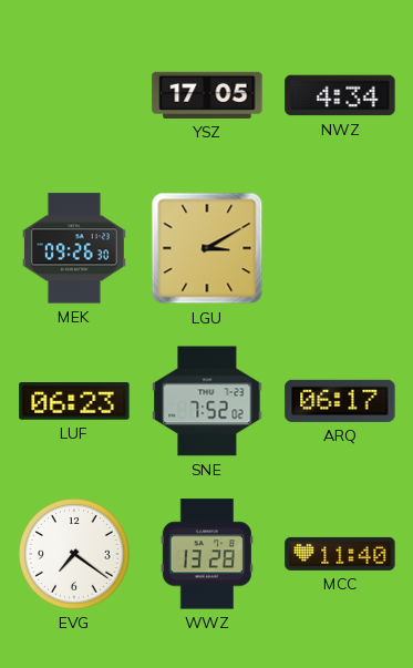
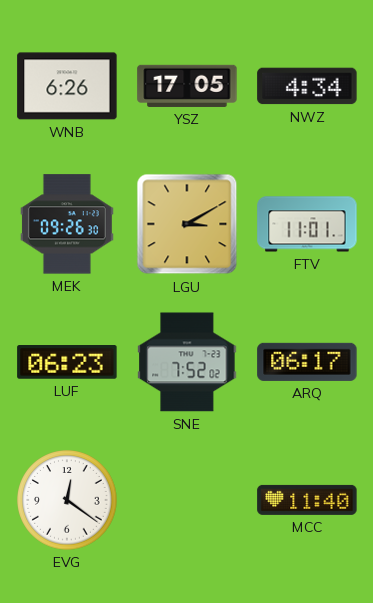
WNB: none -> 6:26
FTV: none -> 11:01
EVG: 7:21 -> 12:21
WWZ: 13:28 -> none
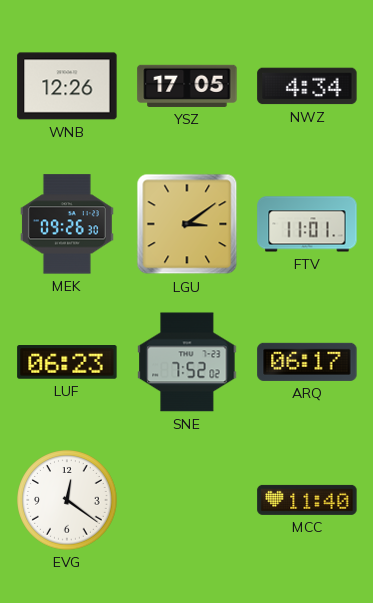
WNB: 6:26 -> 12:26
LGU: 3:10 -> 3:09
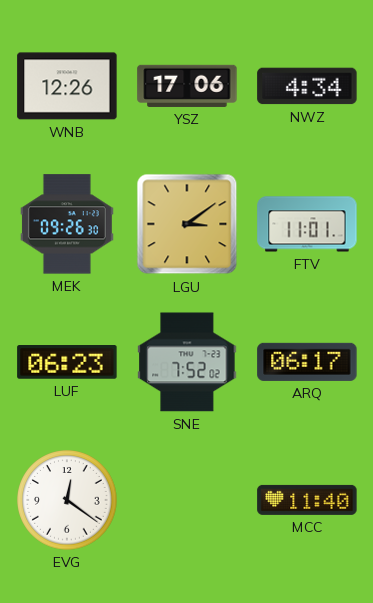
YSZ: 17:05 -> 17:06
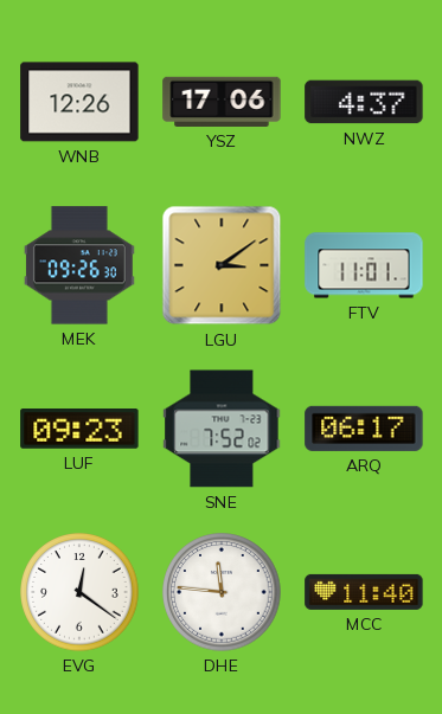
NWZ: 4:34 -> 4:37
LUF: 06:23 -> 09:23
DHE: none -> 11:46
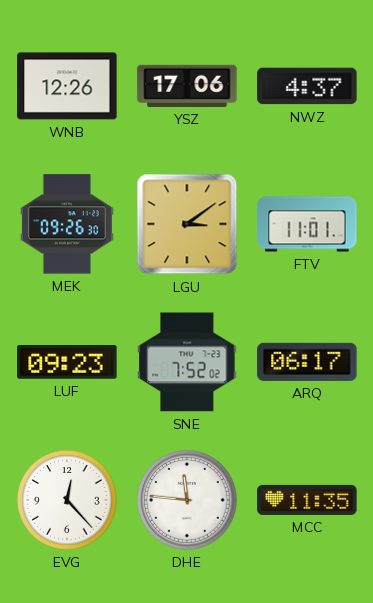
EVG: 12:21 -> 12:23
MCC: 11:40 -> 11:35
